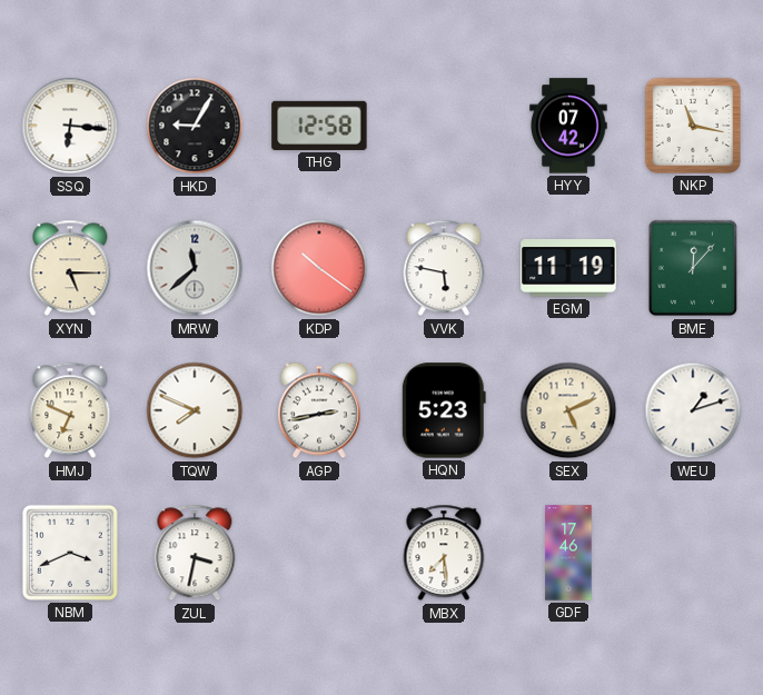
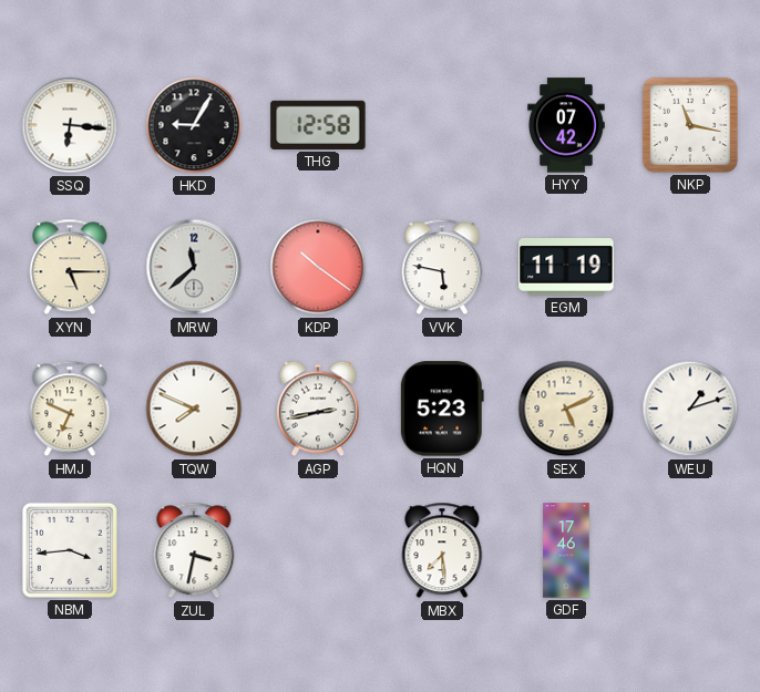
BME: 12:07 -> none
NBM: 3:41 -> 3:44
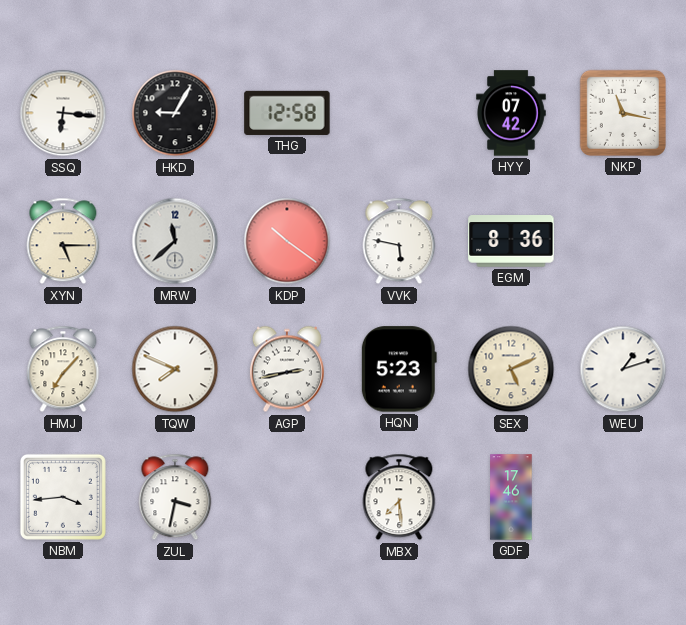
EGM: 11:19 -> 8:36
HMJ: 6:49 -> 7:07
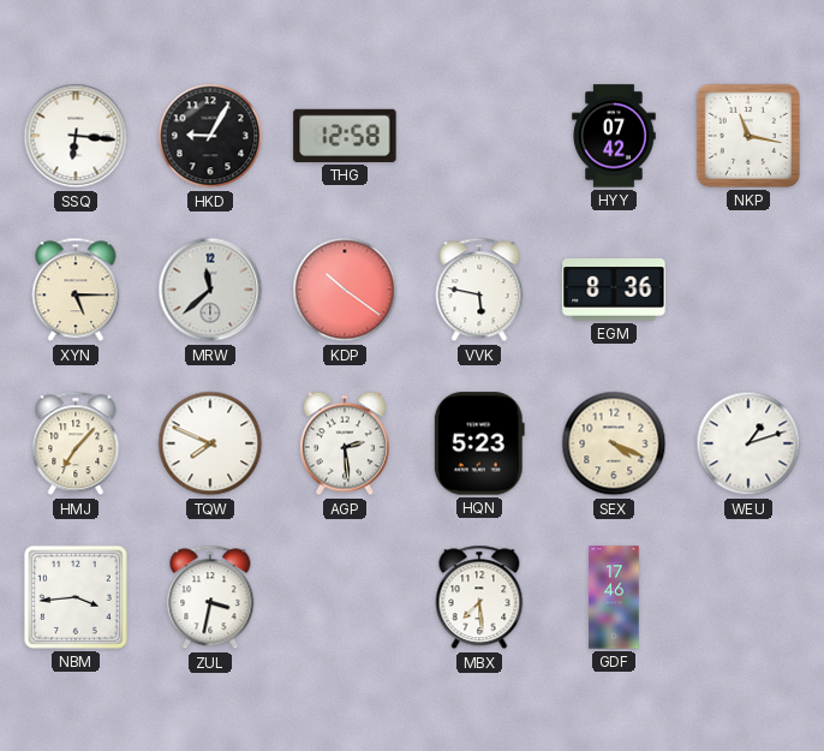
AGP: 2:43 -> 2:29
SEX: 5:11 -> 4:19
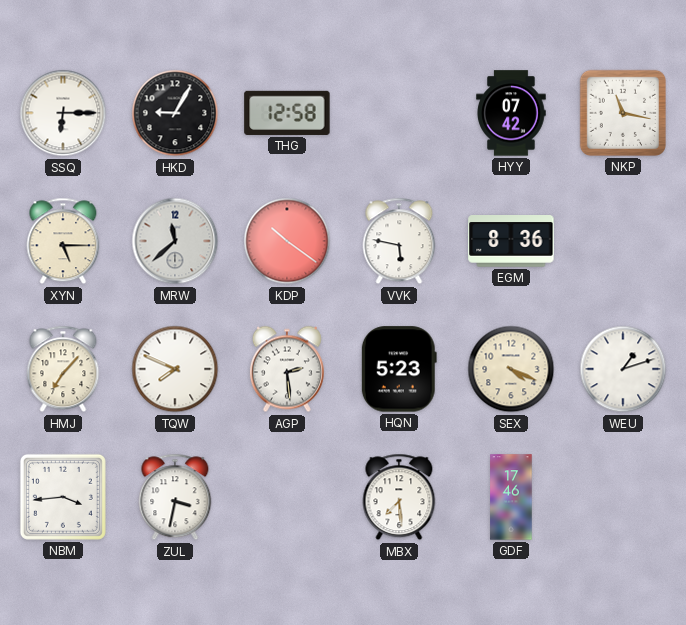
SSQ: 6:16 -> 6:15
